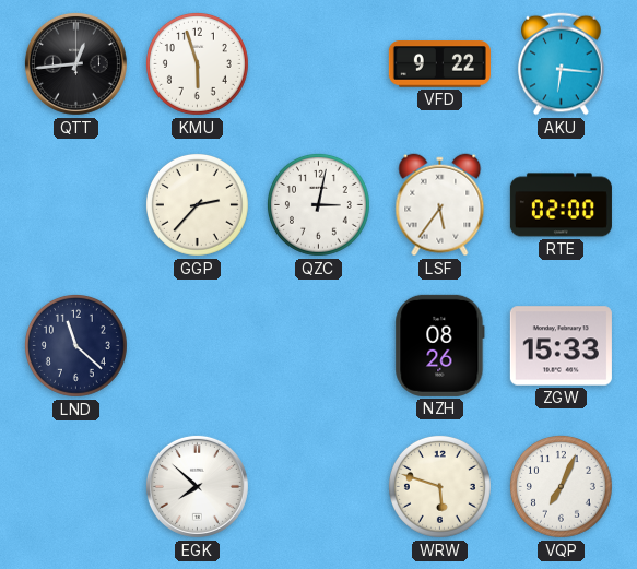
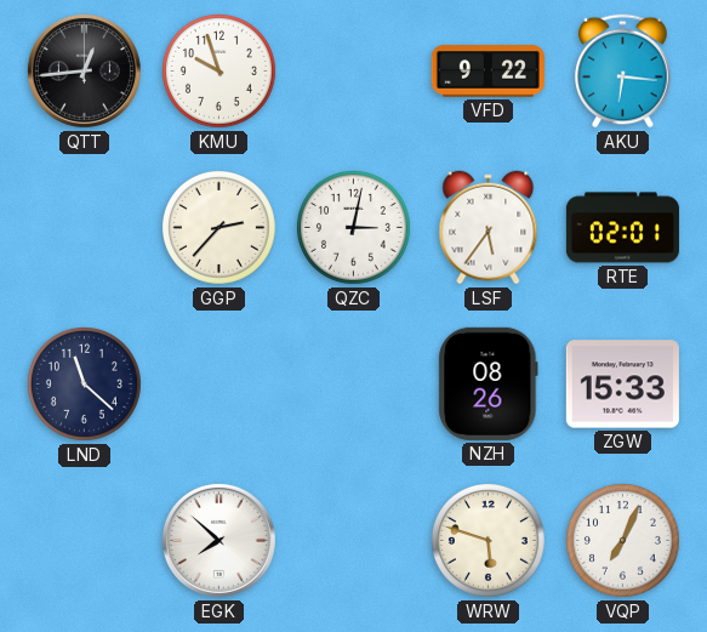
KMU: 5:57 -> 9:57
RTE: 02:00 -> 02:01
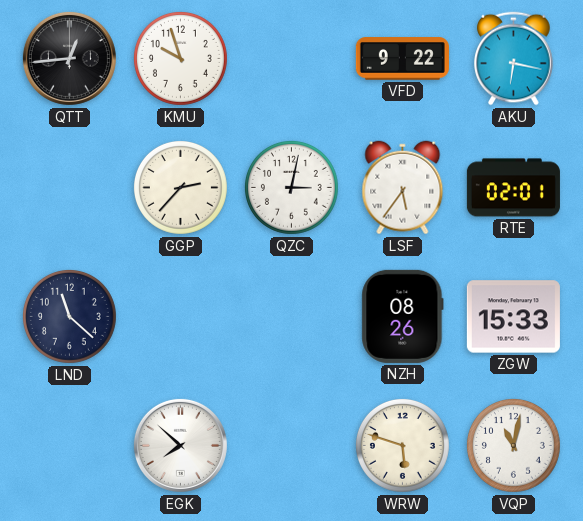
AKU: 6:16 -> 6:17
VQP: 7:04 -> 11:02
